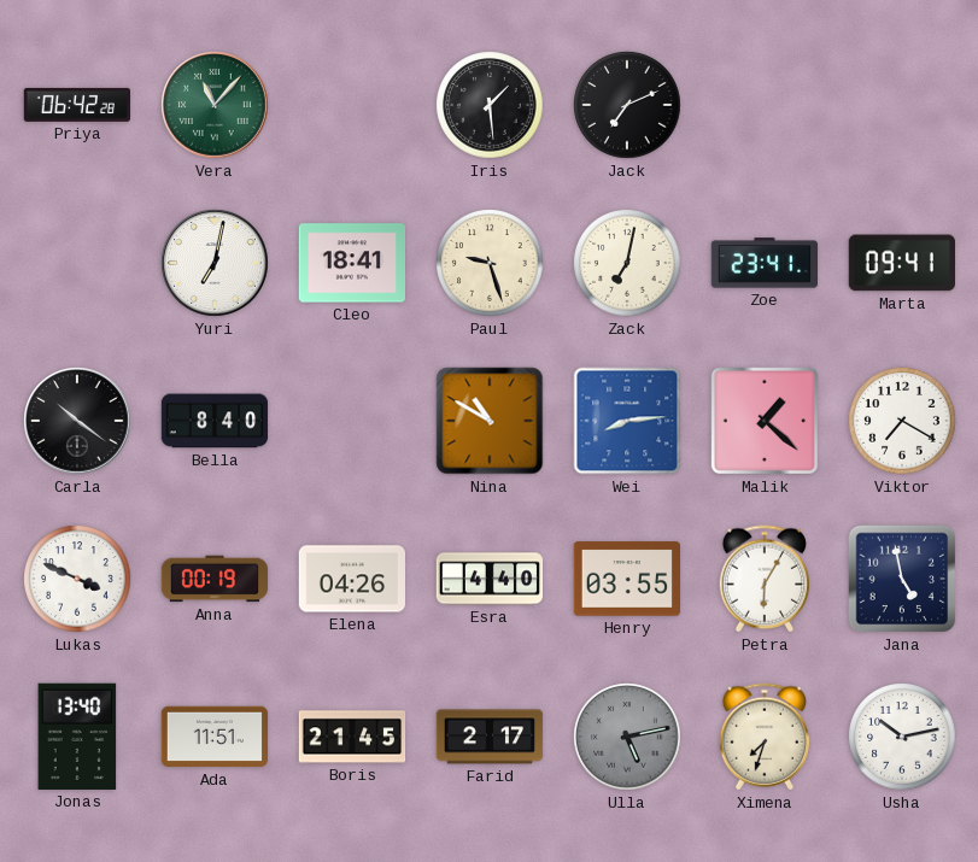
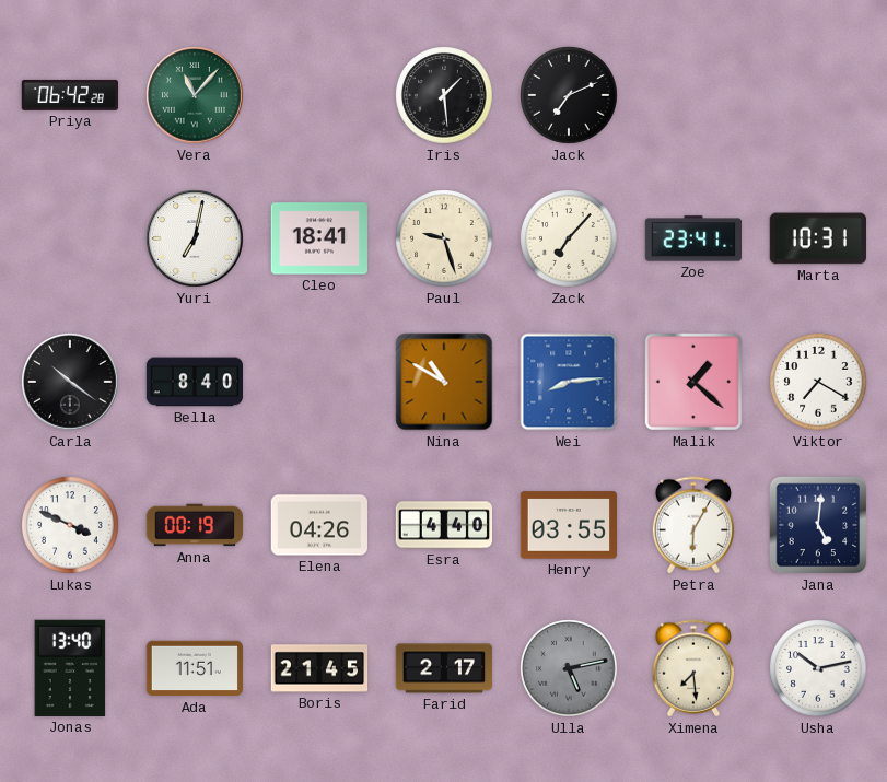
Zack: 7:02 -> 7:07
Marta: 09:41 -> 10:31
Jana: 4:58 -> 5:01
Ximena: 7:33 -> 7:29
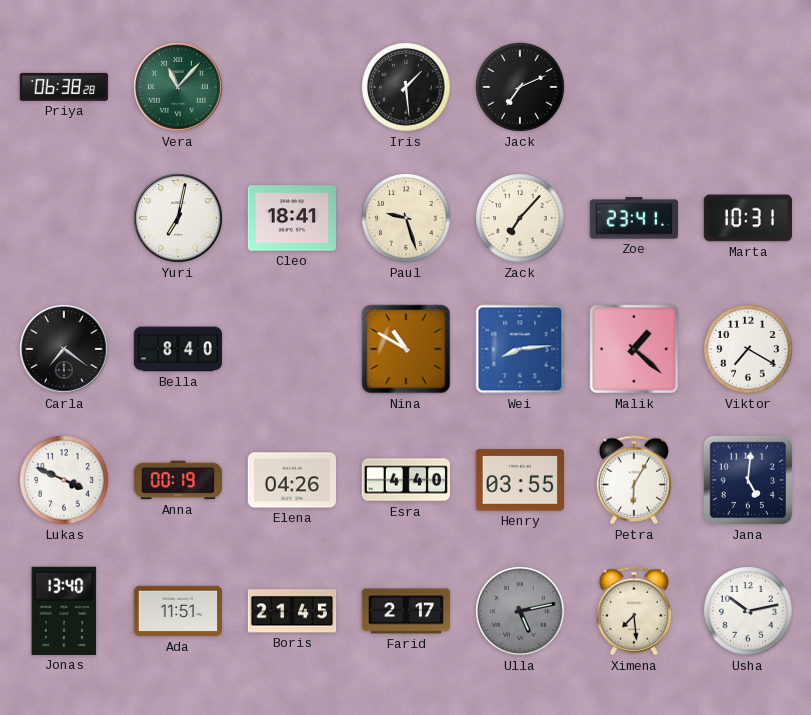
Priya: 06:42 -> 06:38
Carla: 10:21 -> 7:21
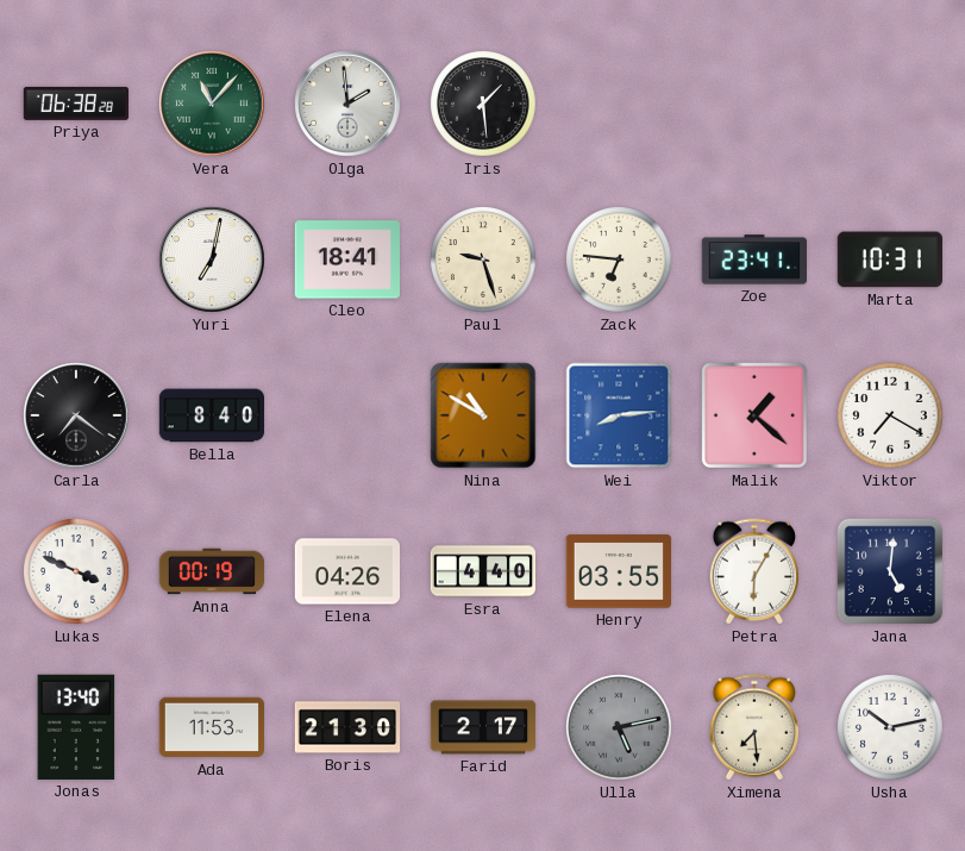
Olga: none -> 1:59
Jack: 7:11 -> none
Zack: 7:07 -> 6:46
Ada: 11:51 -> 11:53
Boris: 21:45 -> 21:30
